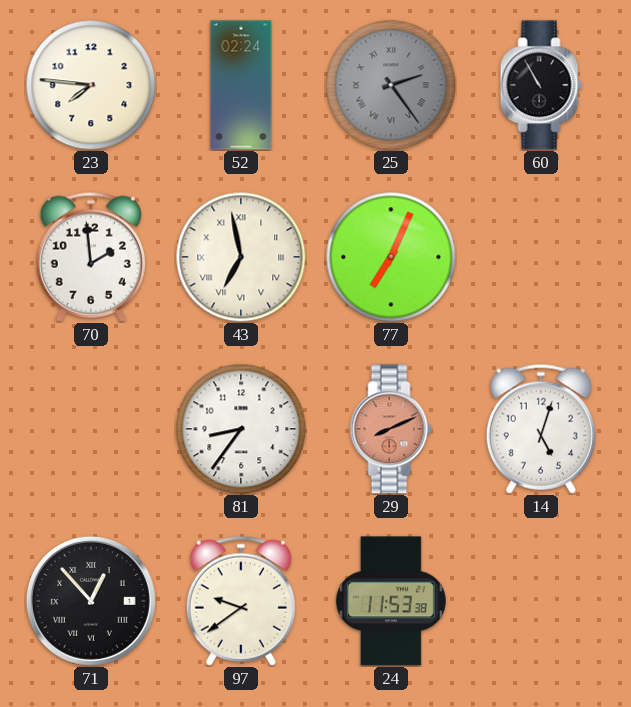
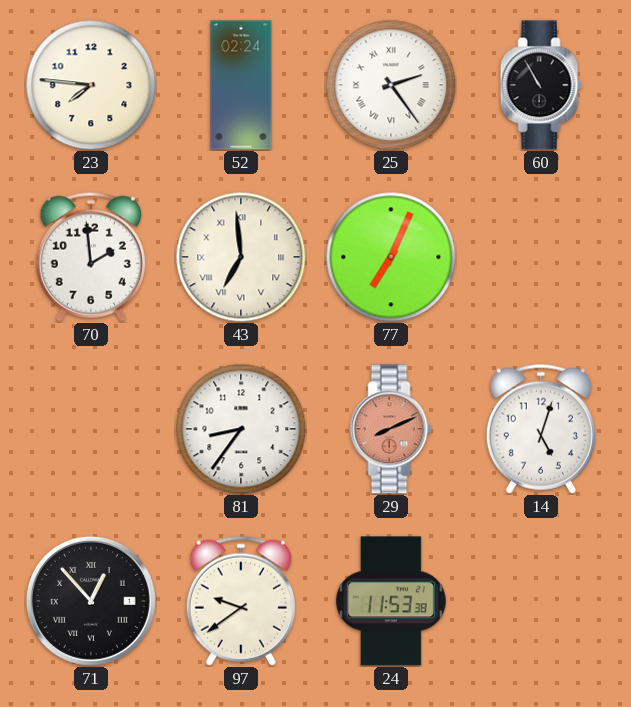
25 dial: grey -> white
43: 6:58 -> 6:59
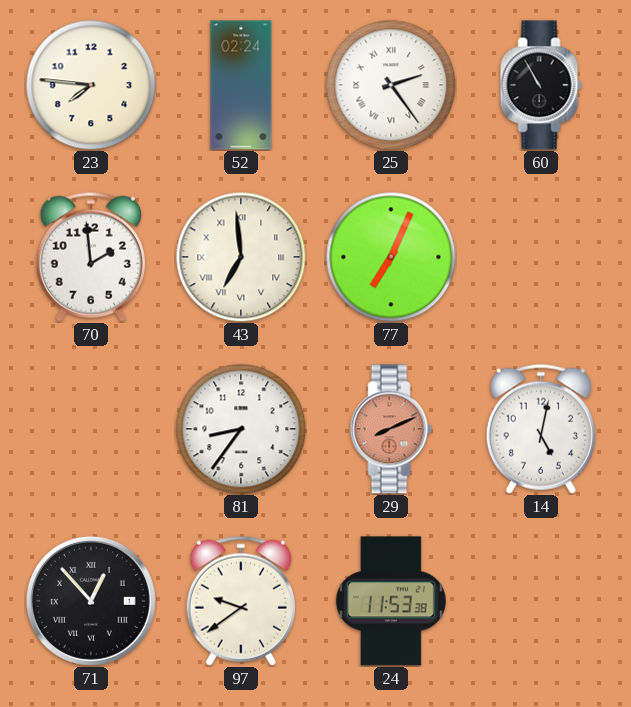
14: 5:03 -> 5:02
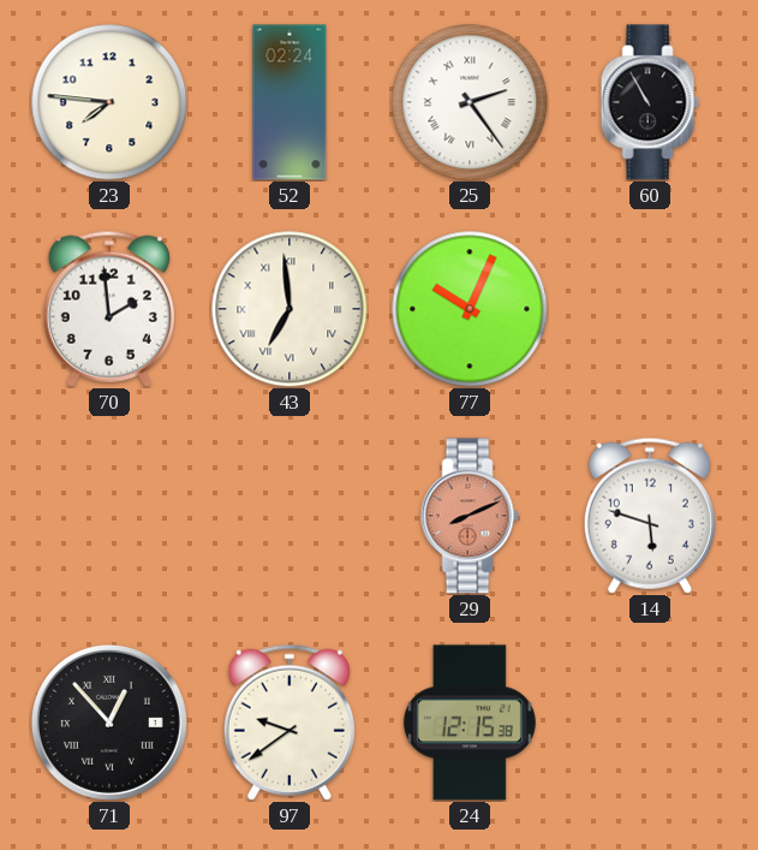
77: 7:04 -> 10:04
81: 8:36 -> none
14: 5:02 -> 5:48
24: 11:53 -> 12:15
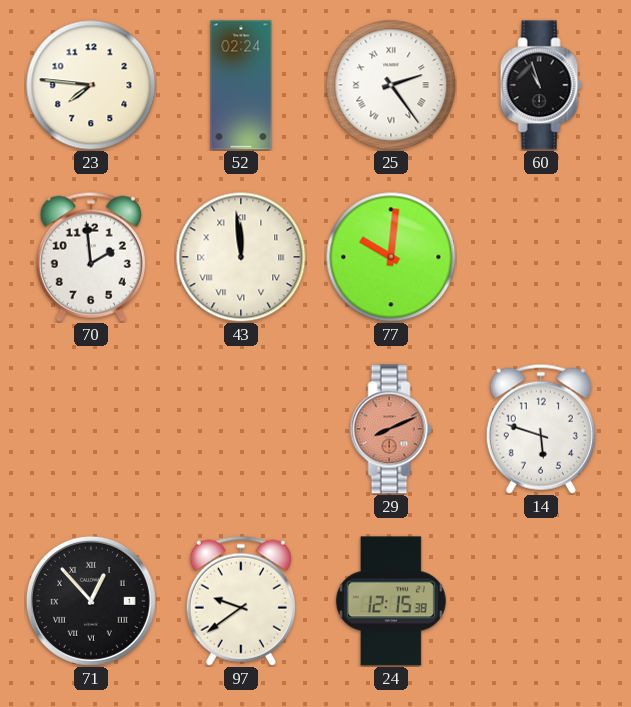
60: 10:55 -> 10:57
43: 6:59 -> 11:59
77: 10:04 -> 10:01
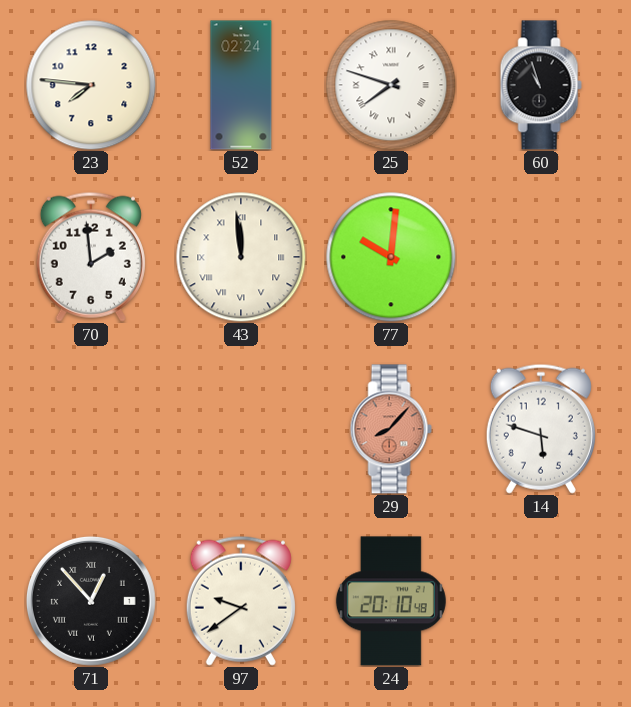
25: 2:24 -> 7:48
29: 8:11 -> 8:07
24: 12:15 -> 20:10
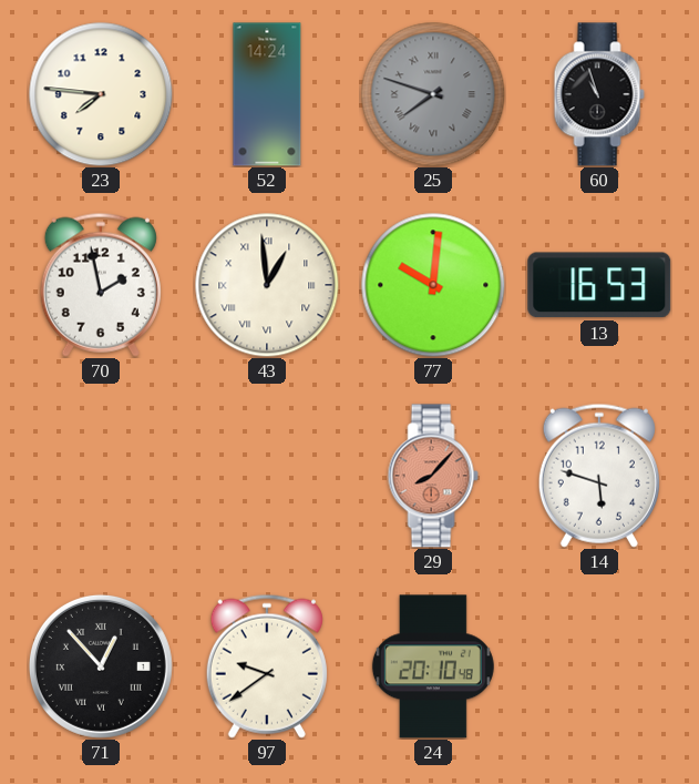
52: 02:24 -> 14:24
25 dial: white -> grey
70: 1:59 -> 1:58
43: 11:59 -> 12:59
13: none -> 16:53
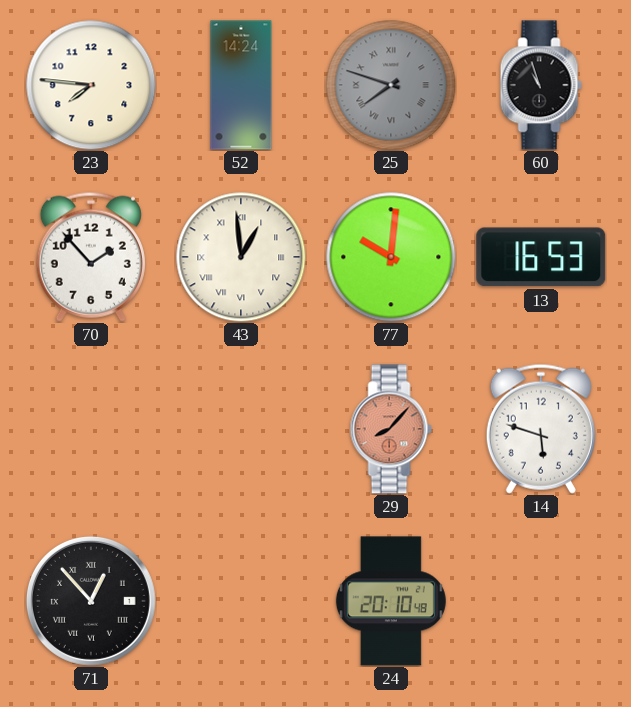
70: 1:58 -> 1:53
97: 9:39 -> none
